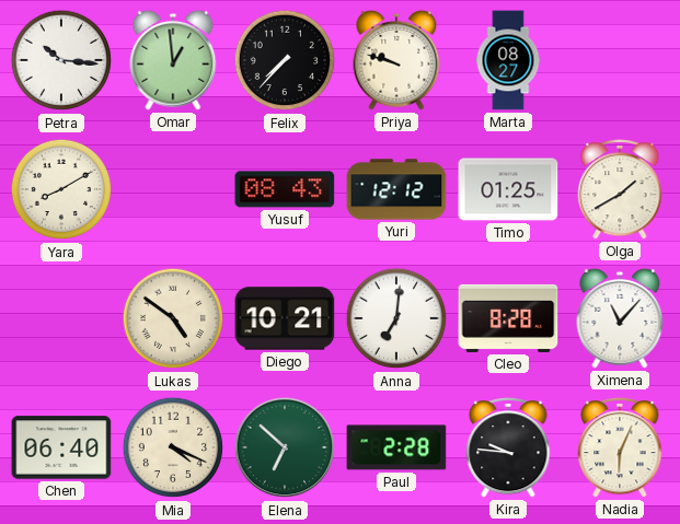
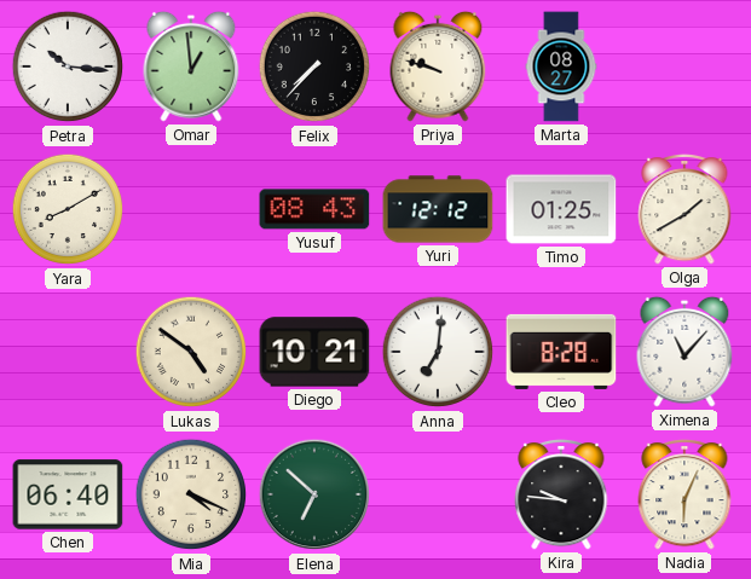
Paul: 2:28 -> none
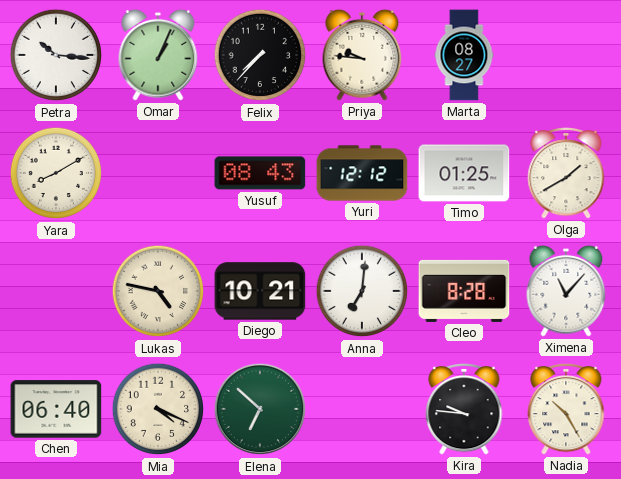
Omar: 12:59 -> 1:04
Priya: 9:48 -> 9:46
Lukas: 4:51 -> 4:47
Nadia: 6:04 -> 10:25
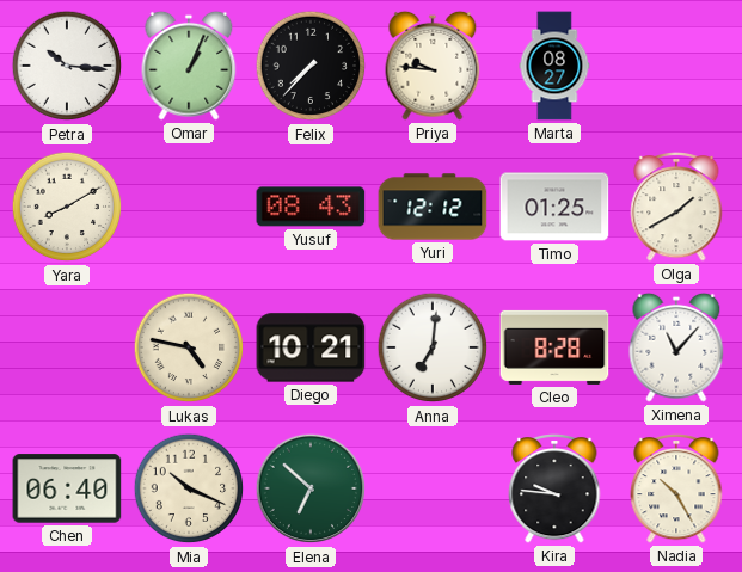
Mia: 4:19 -> 10:19
